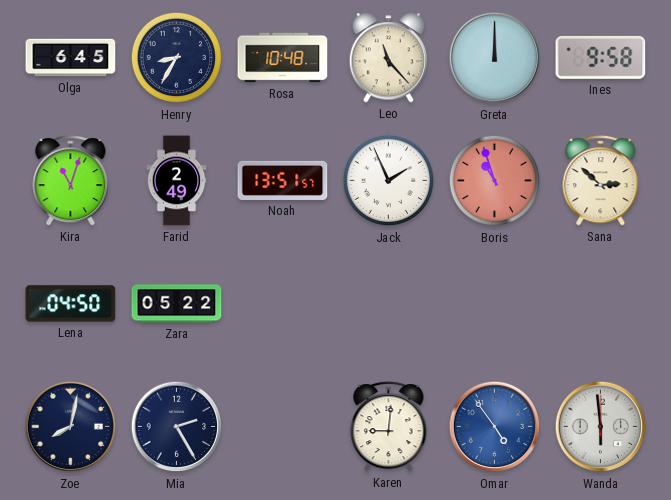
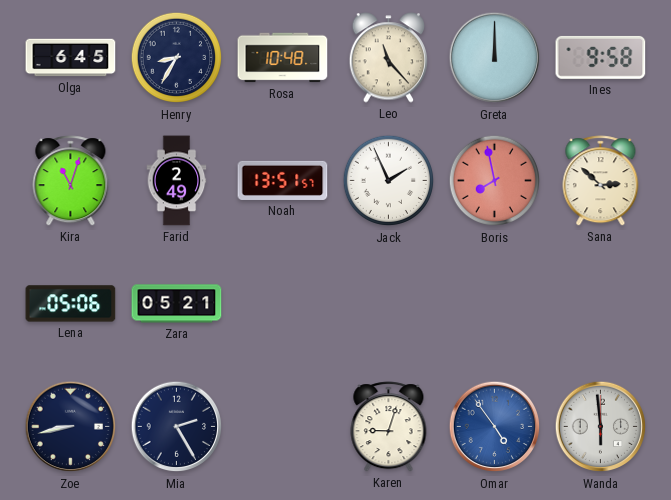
Boris: 10:57 -> 7:58
Lena: 04:50 -> 05:06
Zara: 05:22 -> 05:21
Zoe: 8:02 -> 8:43
Karen: 9:01 -> 9:03
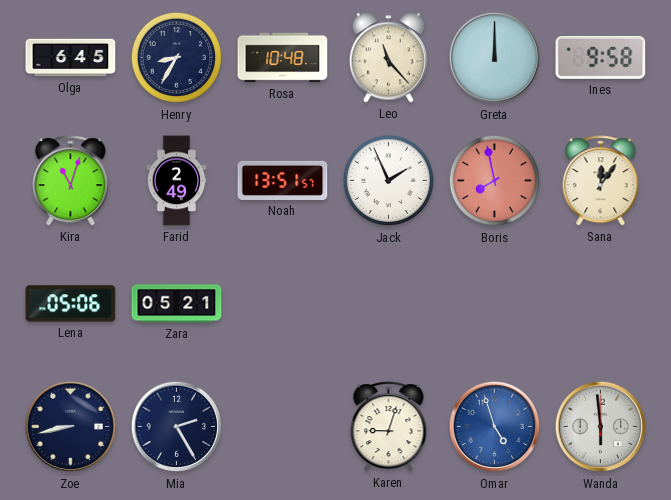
Sana: 2:52 -> 12:06
Omar: 4:54 -> 4:57
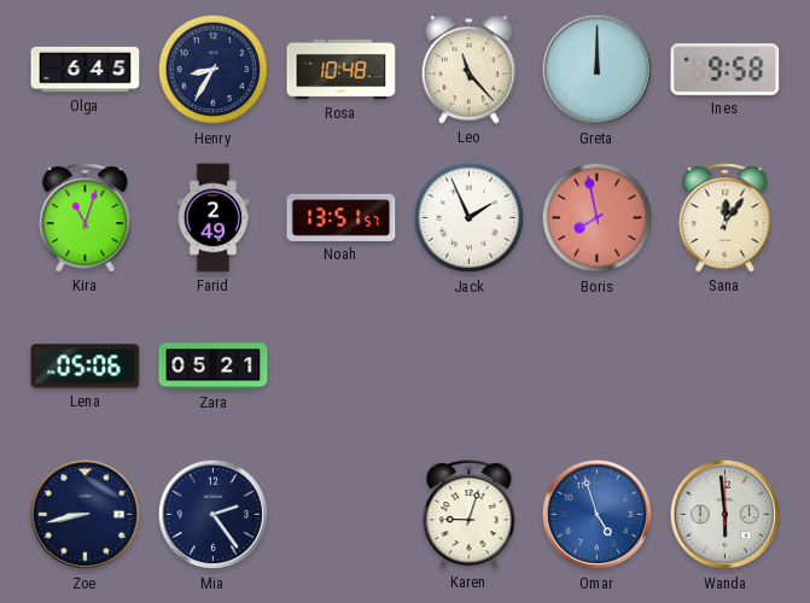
Mia: 2:25 -> 2:24
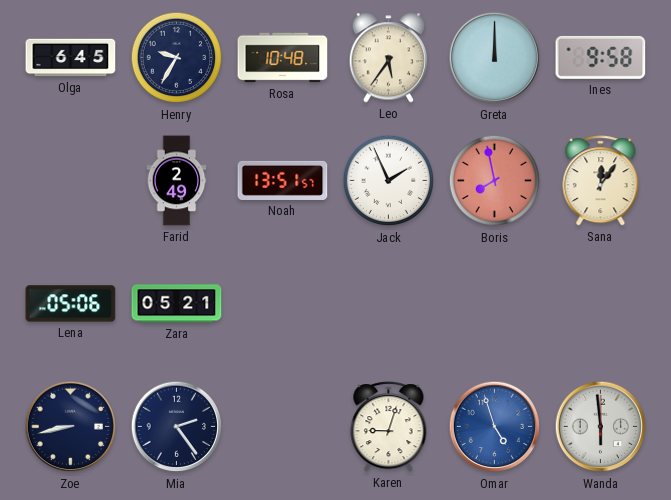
Henry: 8:35 -> 9:35
Leo: 11:23 -> 5:36
Kira: 11:03 -> none
